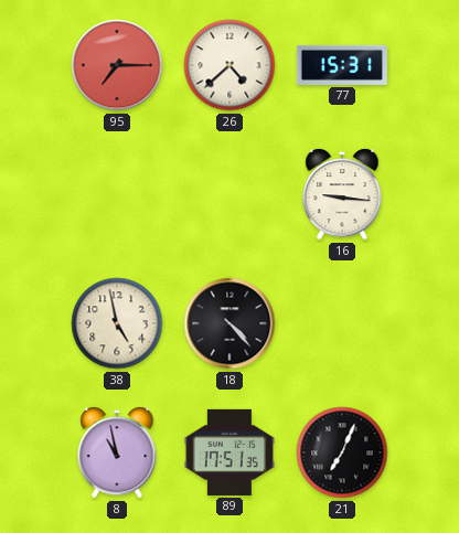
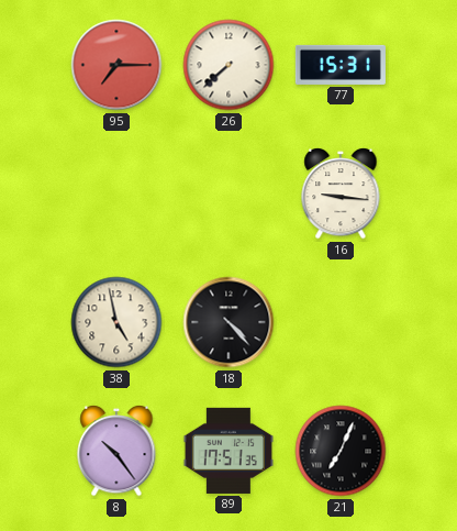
26: 4:38 -> 7:38
8: 10:58 -> 10:24
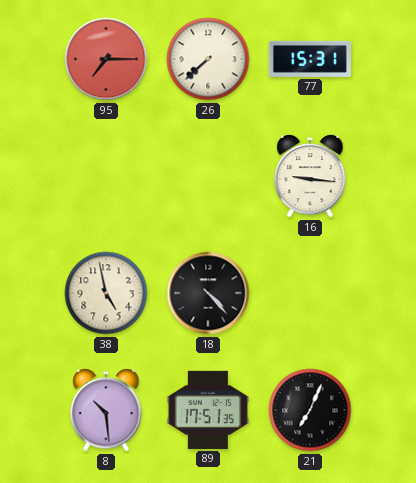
8: 10:24 -> 10:29
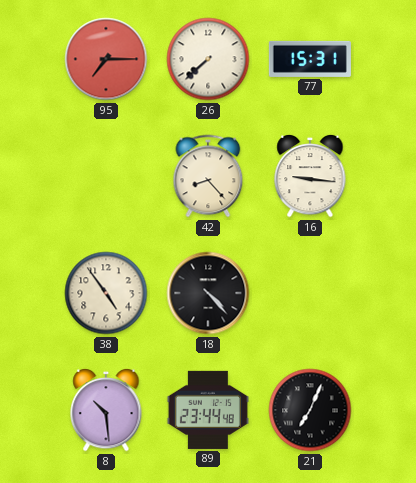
42: none -> 8:23
38: 4:58 -> 4:54
89: 17:51 -> 23:44
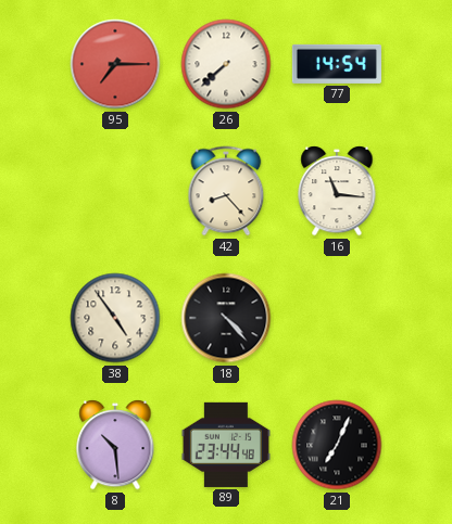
77: 15:31 -> 14:54
16: 9:16 -> 11:16
